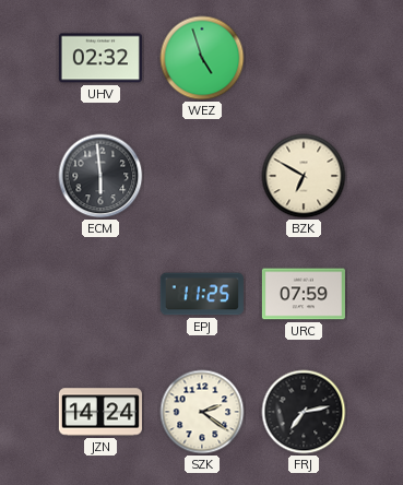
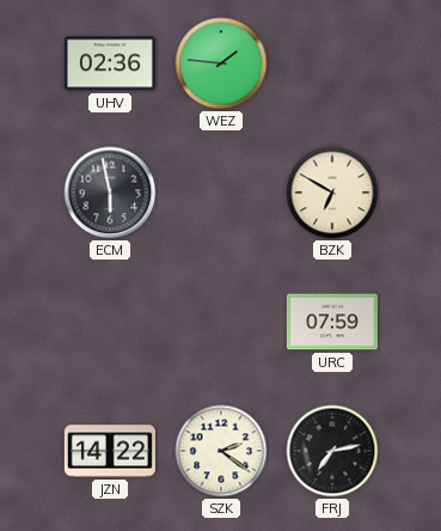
UHV: 02:32 -> 02:36
WEZ: 4:57 -> 1:46
ECM: 5:59 -> 5:58
EPJ: 11:25 -> none
JZN: 14:24 -> 14:22
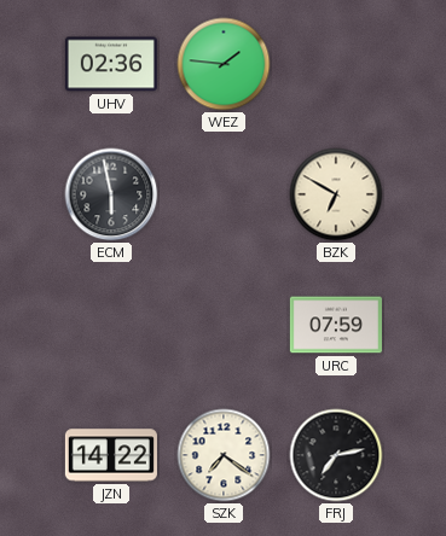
SZK: 2:21 -> 7:21
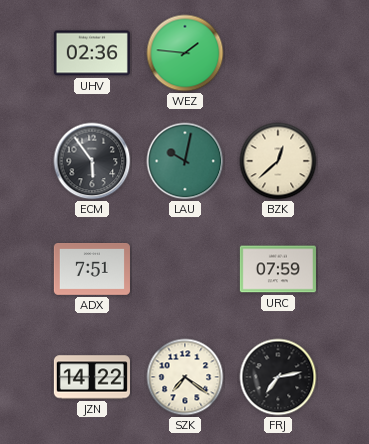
ECM: 5:58 -> 5:54
LAU: none -> 10:02
BZK: 6:50 -> 12:38
ADX: none -> 7:51
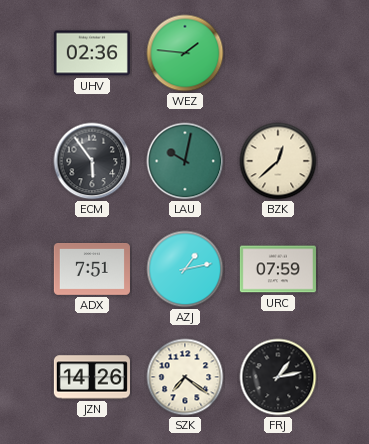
AZJ: none -> 1:13
JZN: 14:22 -> 14:26
FRJ: 7:13 -> 1:13
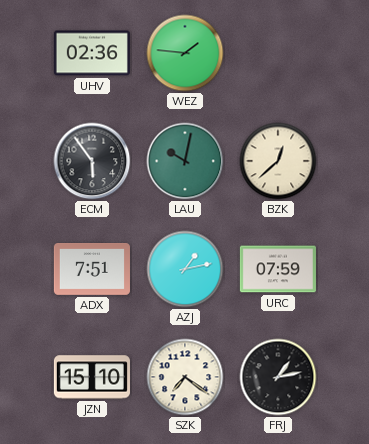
JZN: 14:26 -> 15:10
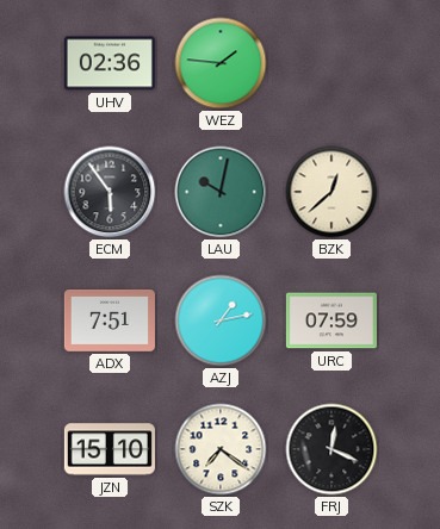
FRJ: 1:13 -> 12:19
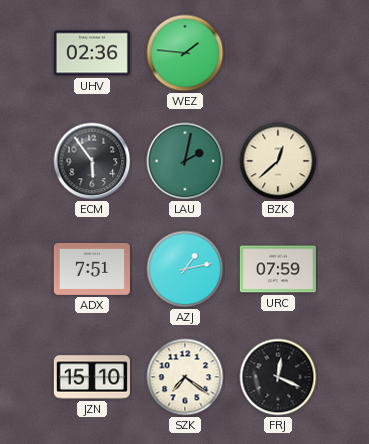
LAU: 10:02 -> 2:02
